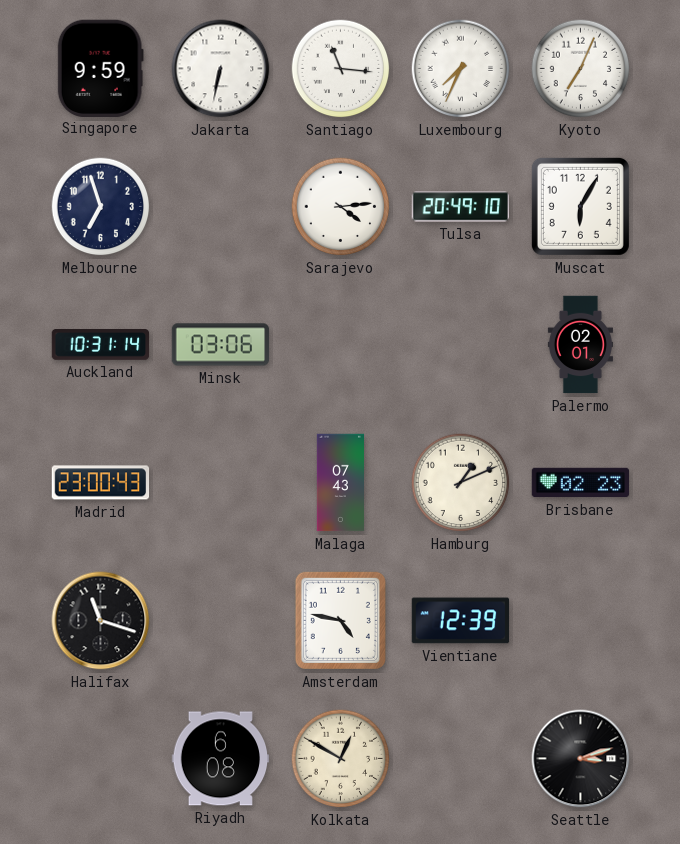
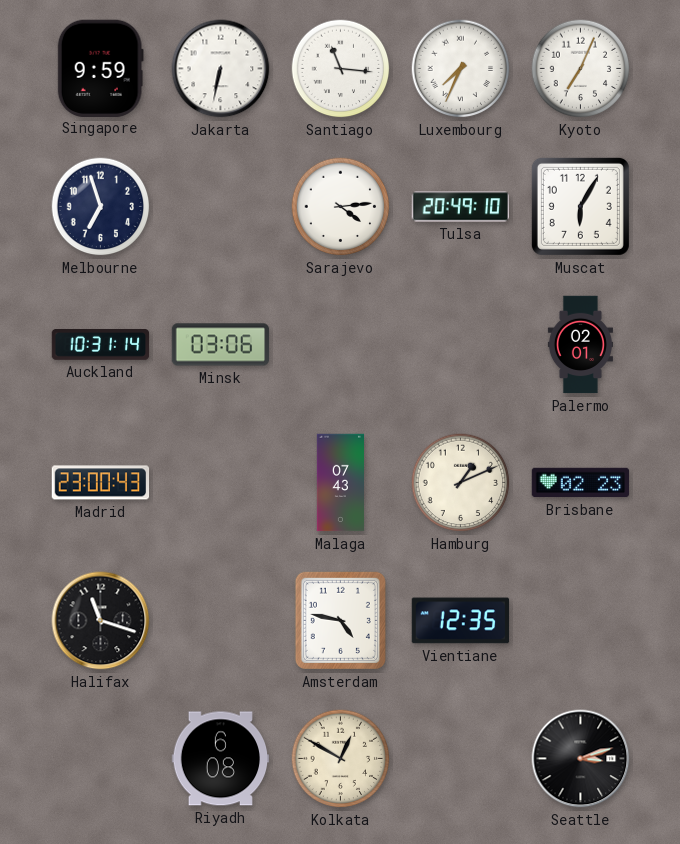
Vientiane: 12:39 -> 12:35
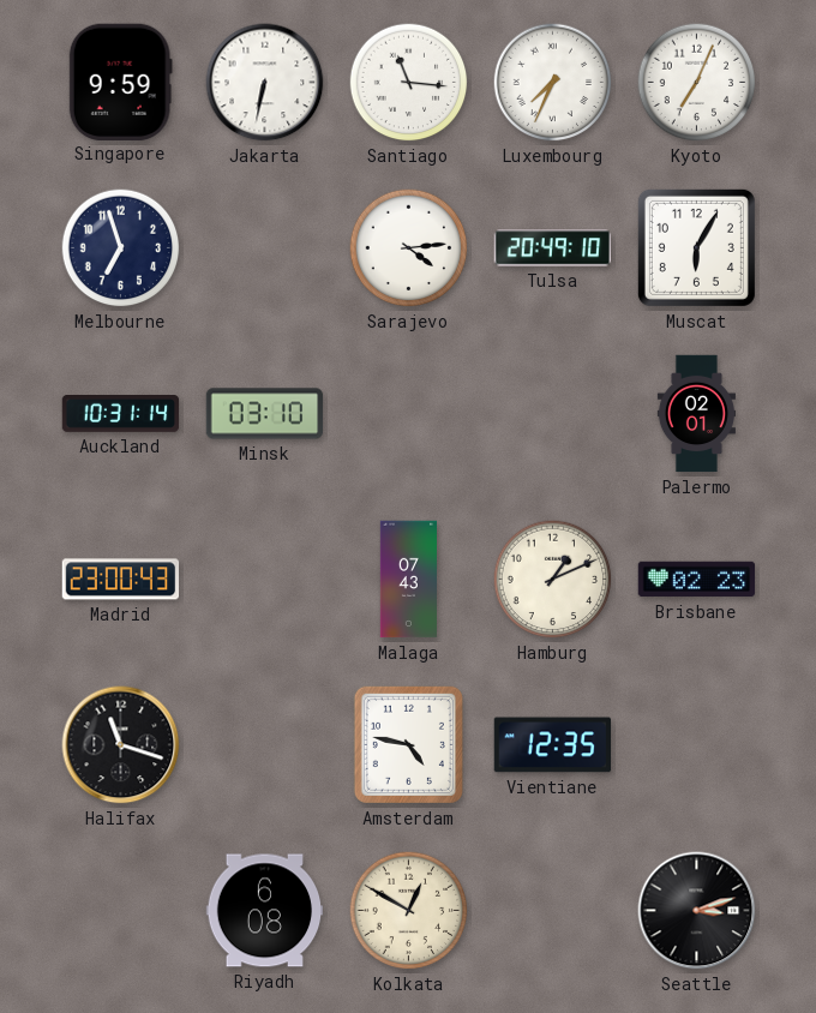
Minsk: 03:06 -> 03:10
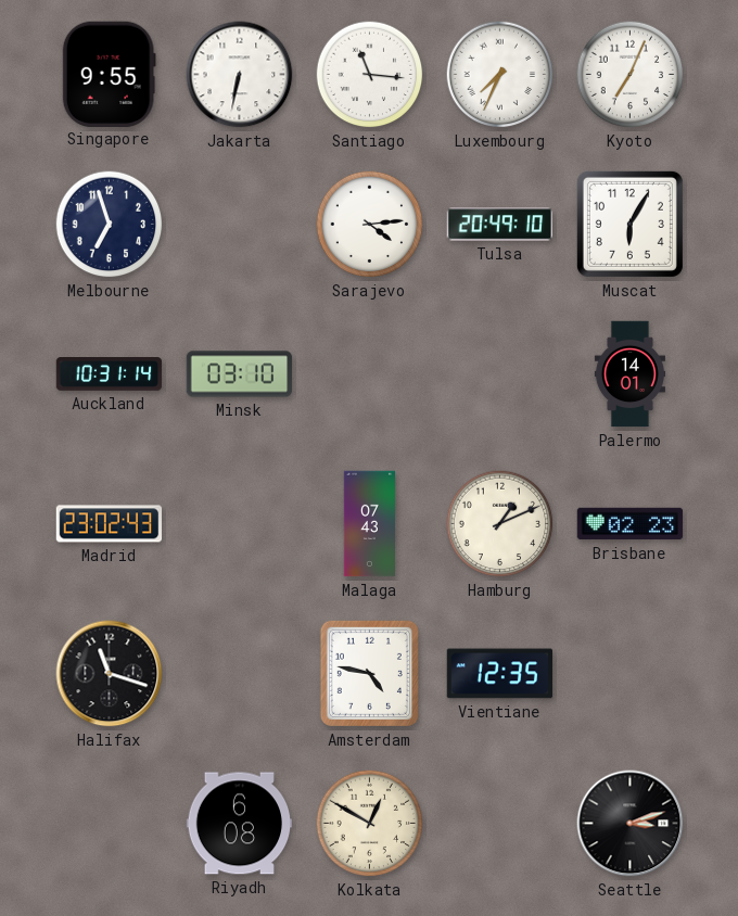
Singapore: 9:59 -> 9:55
Palermo: 02:01 -> 14:01
Madrid: 23:00 -> 23:02
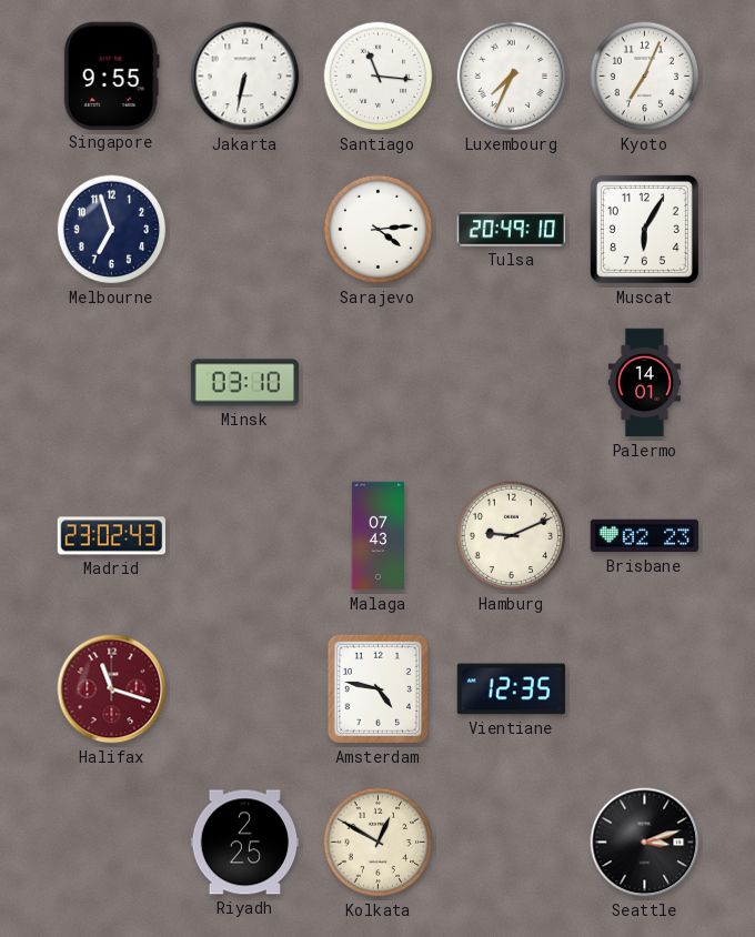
Auckland: 10:31 -> none
Hamburg: 1:11 -> 9:11
Halifax dial: black -> burgundy
Riyadh: 6:08 -> 2:25
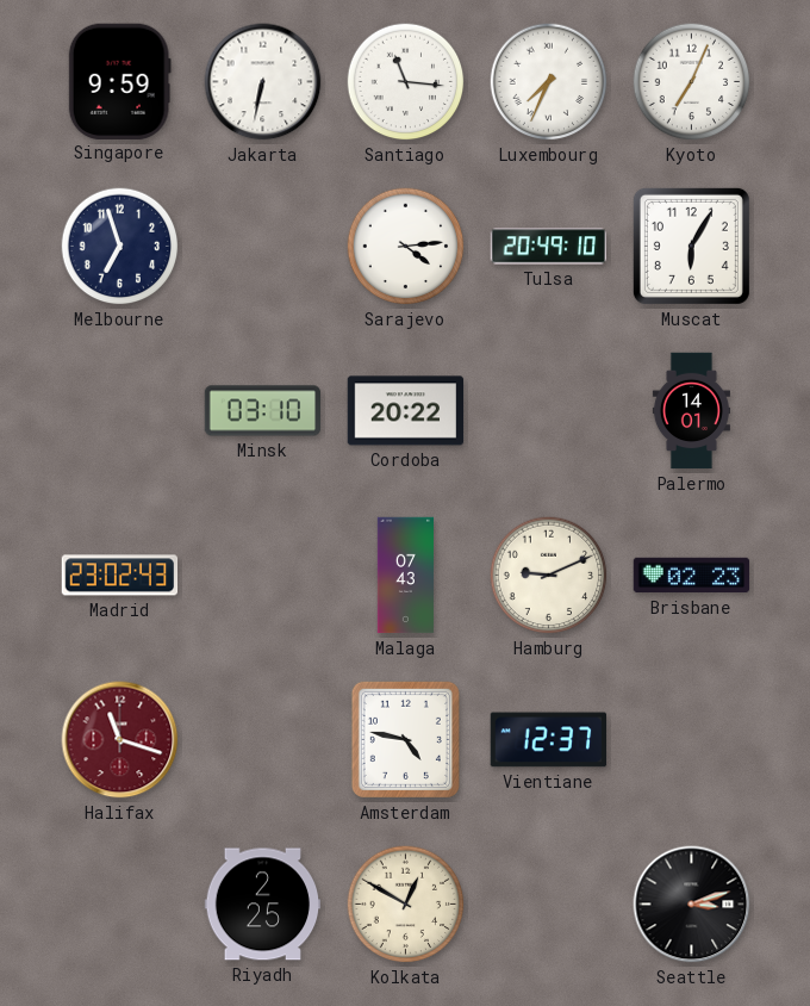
Singapore: 9:55 -> 9:59
Cordoba: none -> 20:22
Vientiane: 12:35 -> 12:37
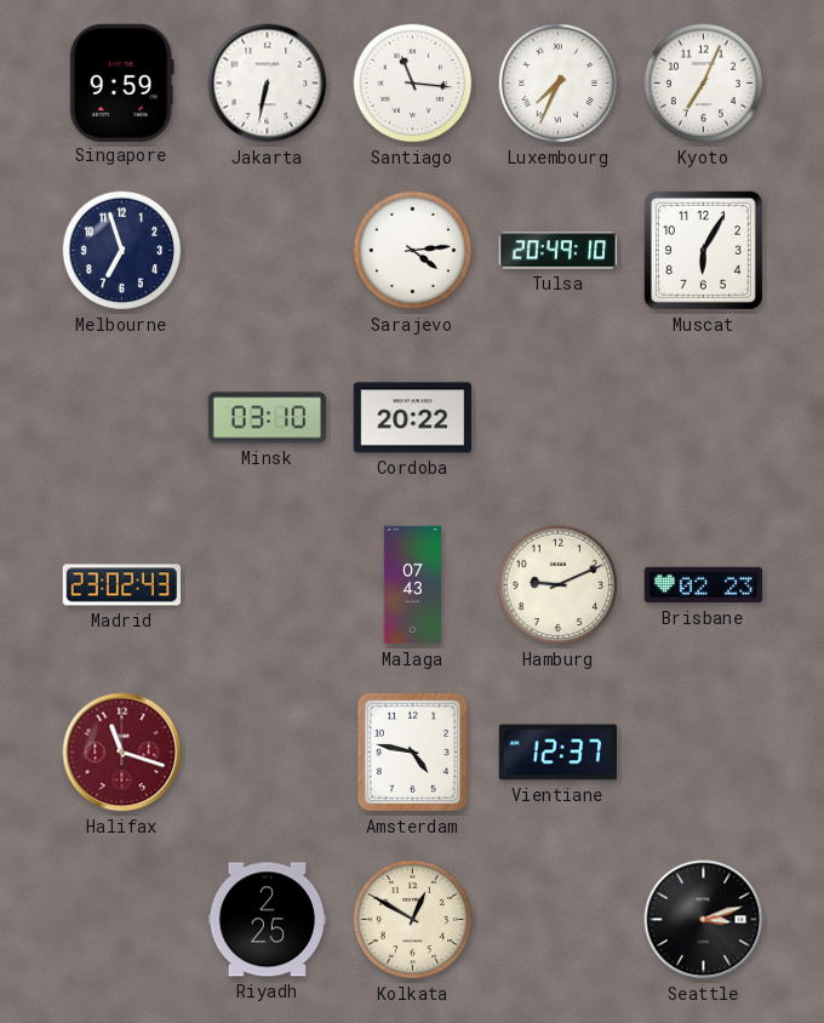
Palermo: 14:01 -> none
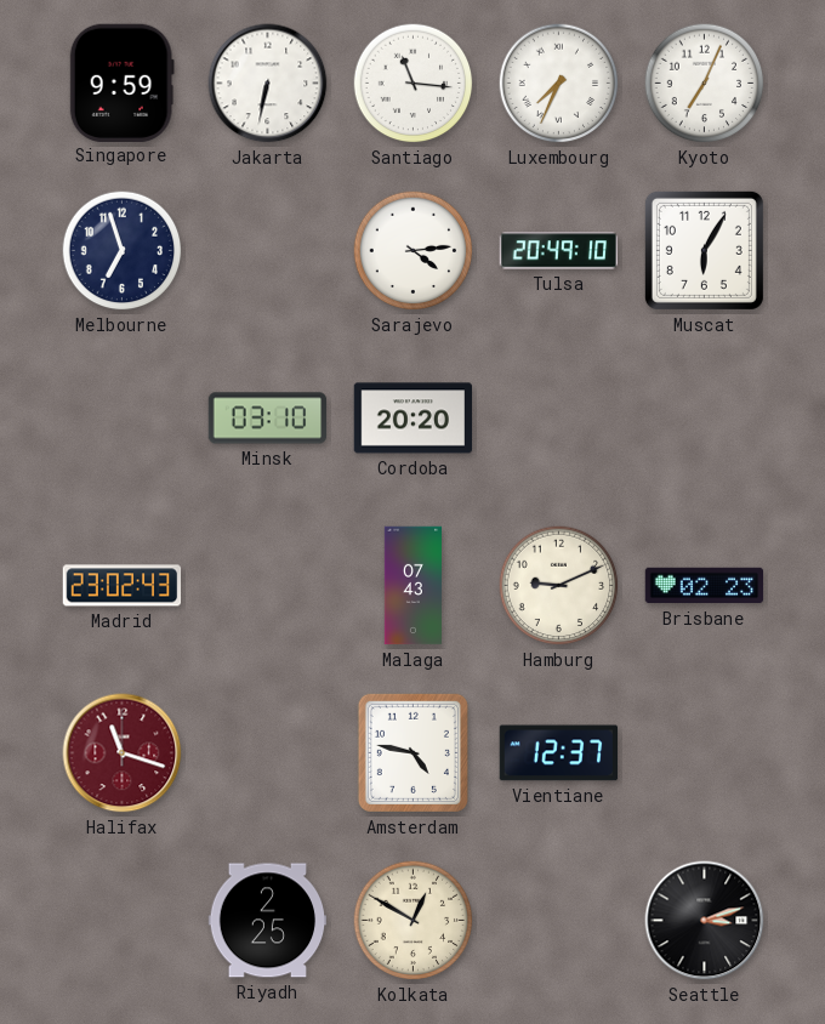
Cordoba: 20:22 -> 20:20
